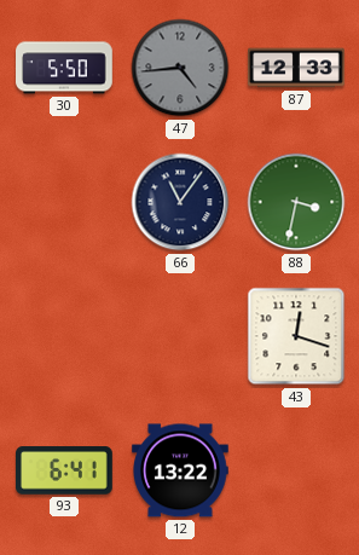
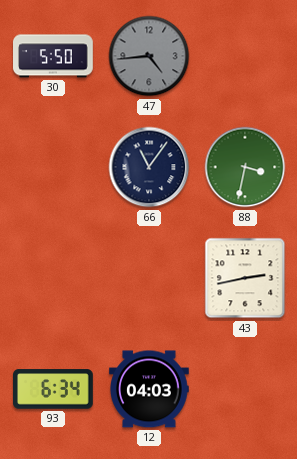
87: 12:33 -> none
43: 12:18 -> 2:43
93: 6:41 -> 6:34
12: 13:22 -> 04:03
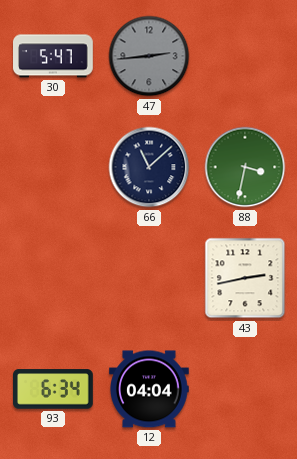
30: 5:50 -> 5:47
47: 4:44 -> 2:44
66: 11:06 -> 11:08
12: 04:03 -> 04:04
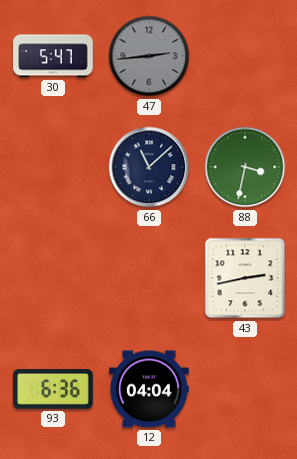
93: 6:34 -> 6:36
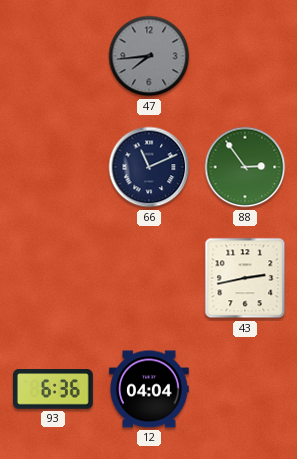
30: 5:47 -> none
47: 2:44 -> 7:44
66: 11:08 -> 11:11
88: 3:32 -> 2:54
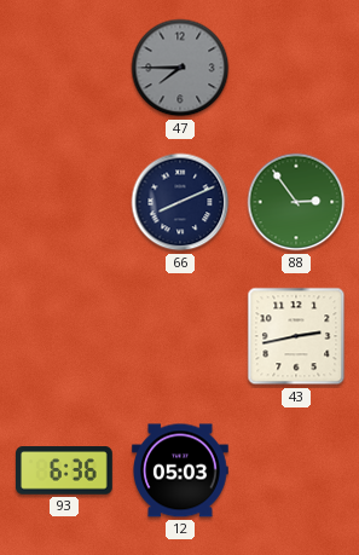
47: 7:44 -> 7:45
66: 11:11 -> 8:11
12: 04:04 -> 05:03
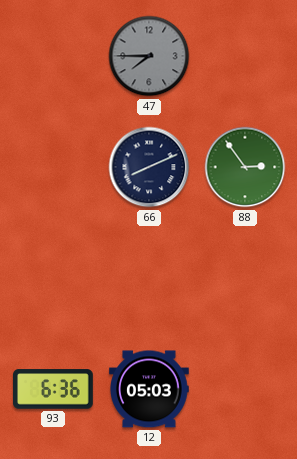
43: 2:43 -> none
